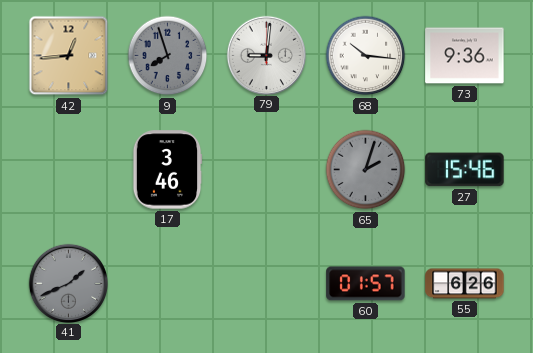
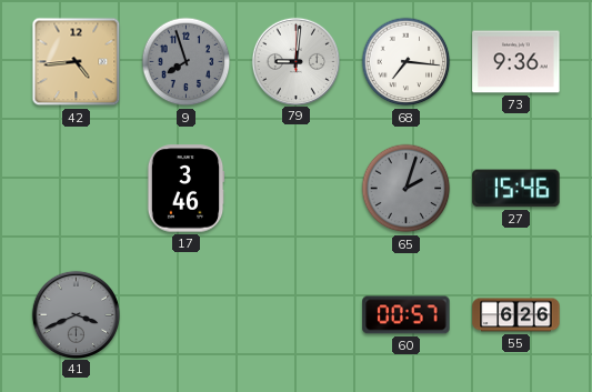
42: 12:44 -> 4:44
68: 10:16 -> 7:16
41: 1:41 -> 3:41
60: 01:57 -> 00:57
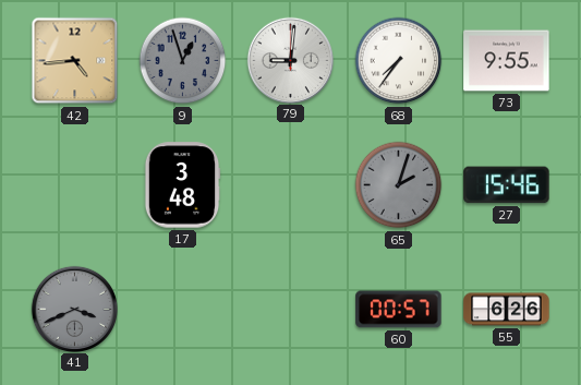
9: 7:57 -> 12:57
68: 7:16 -> 7:36
73: 9:36 -> 9:55
17: 3:46 -> 3:48
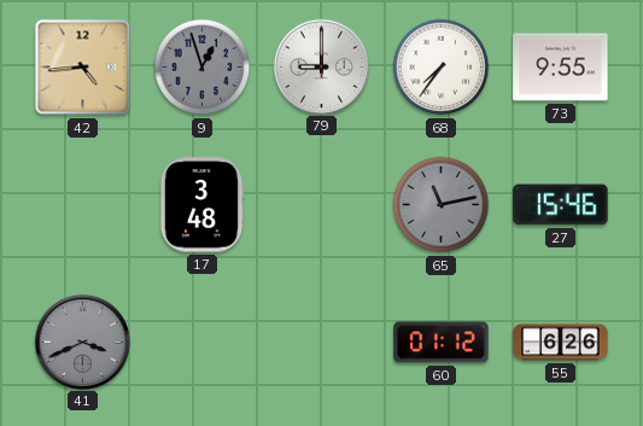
79: 9:01 -> 9:00
65: 2:03 -> 11:13
60: 00:57 -> 01:12
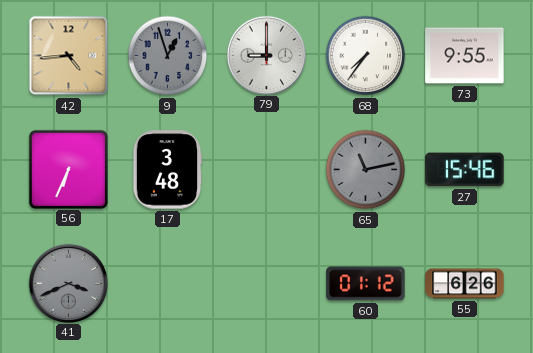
56: none -> 6:34
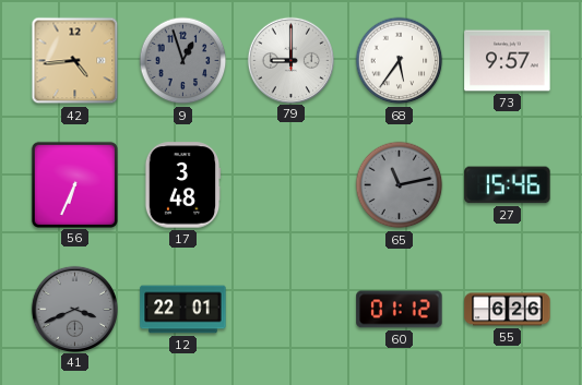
68: 7:36 -> 5:36
73: 9:55 -> 9:57
12: none -> 22:01
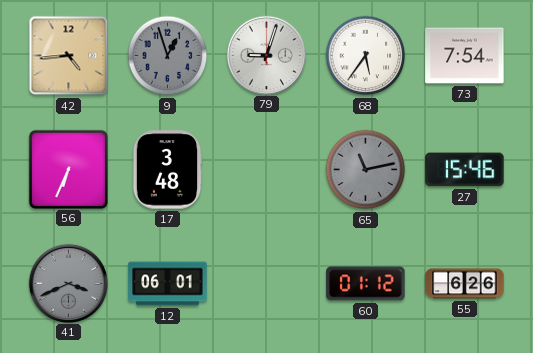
79: 9:00 -> 9:03
73: 9:57 -> 7:54
12: 22:01 -> 06:01
